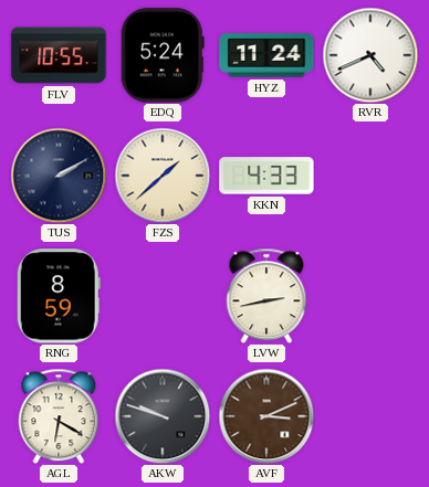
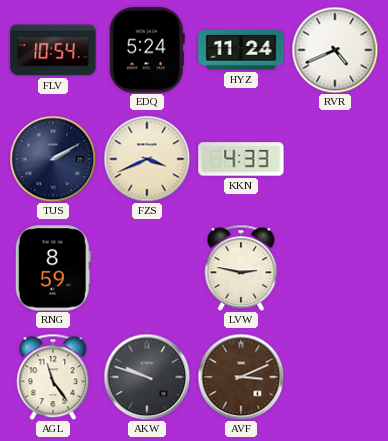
FLV: 10:55 -> 10:54
FZS: 1:38 -> 3:41
LVW: 2:43 -> 2:47
AGL: 6:20 -> 11:24
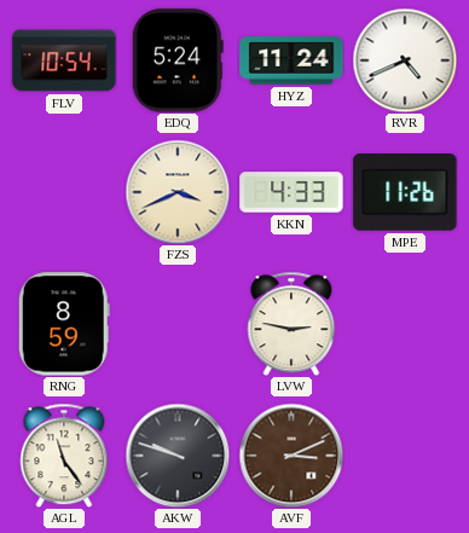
TUS: 2:10 -> none
MPE: none -> 11:26
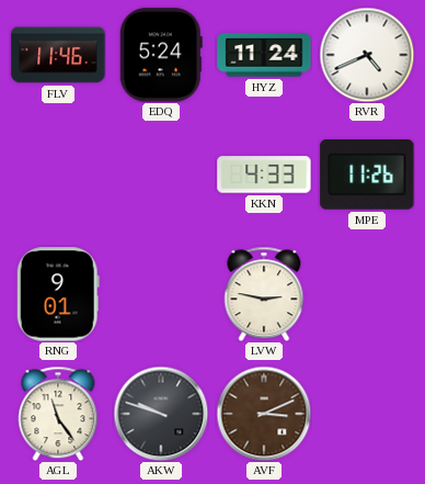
FLV: 10:54 -> 11:46
FZS: 3:41 -> none
RNG: 8:59 -> 9:01
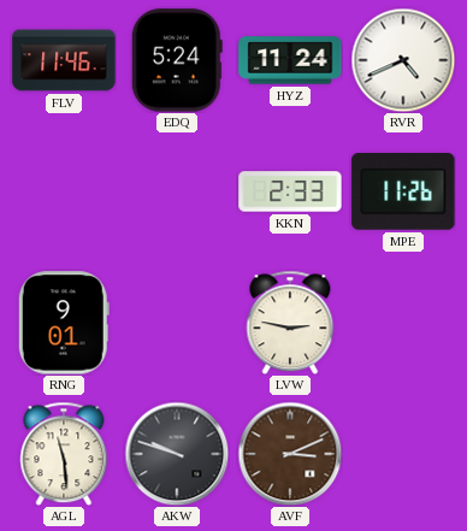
KKN: 4:33 -> 2:33
AGL: 11:24 -> 11:29
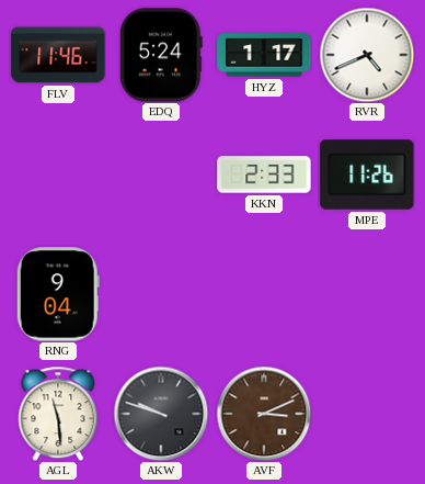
HYZ: 11:24 -> 1:17
RNG: 9:01 -> 9:04
LVW: 2:47 -> none
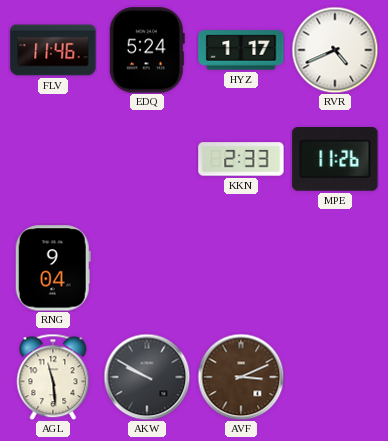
AKW: 9:48 -> 9:50
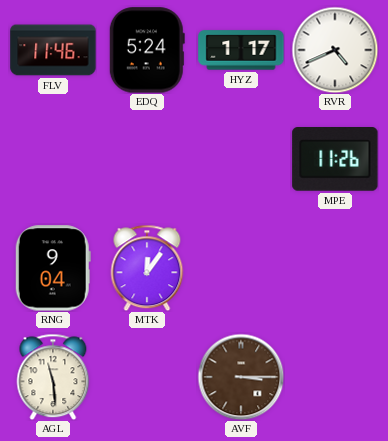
KKN: 2:33 -> none
MTK: none -> 12:06
AKW: 9:50 -> none
AVF: 3:11 -> 3:15
